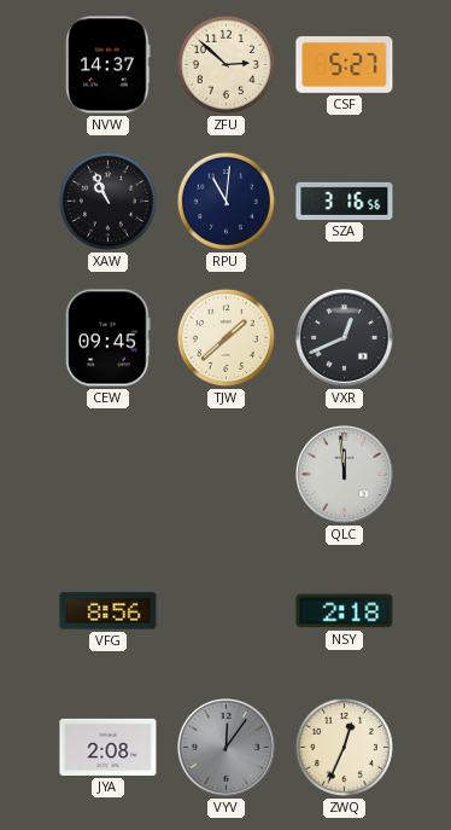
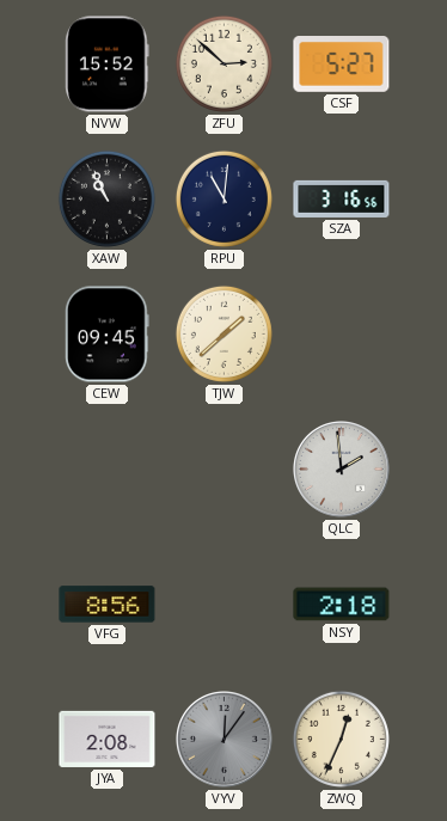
NVW: 14:37 -> 15:52
VXR: 12:41 -> none
QLC: 11:59 -> 1:59
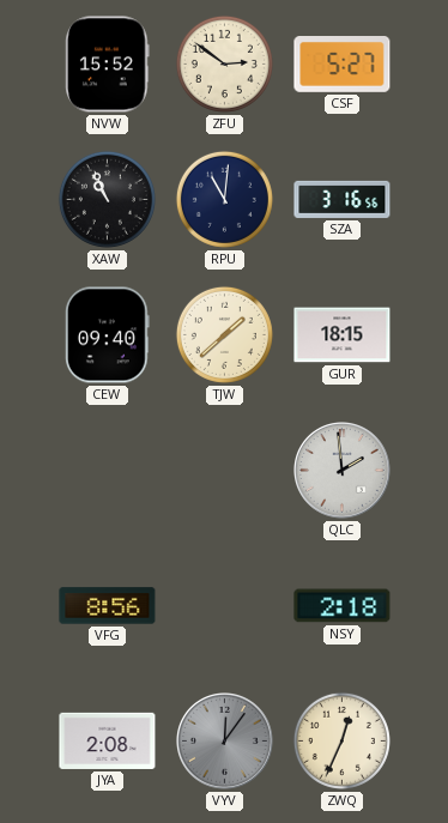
ZFU: 2:52 -> 2:51
CEW: 09:45 -> 09:40
GUR: none -> 18:15
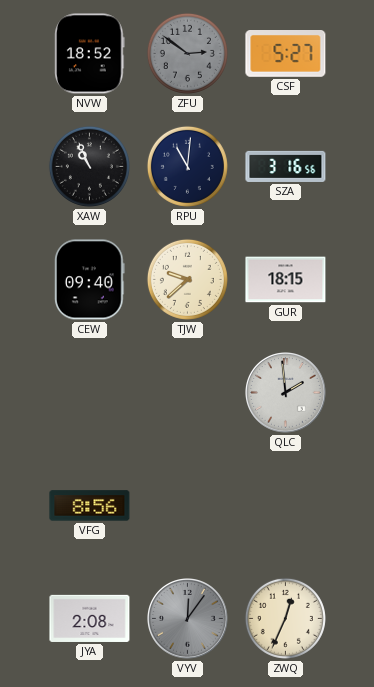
NVW: 15:52 -> 18:52
ZFU dial: cream -> grey
TJW: 1:38 -> 9:38
NSY: 2:18 -> none
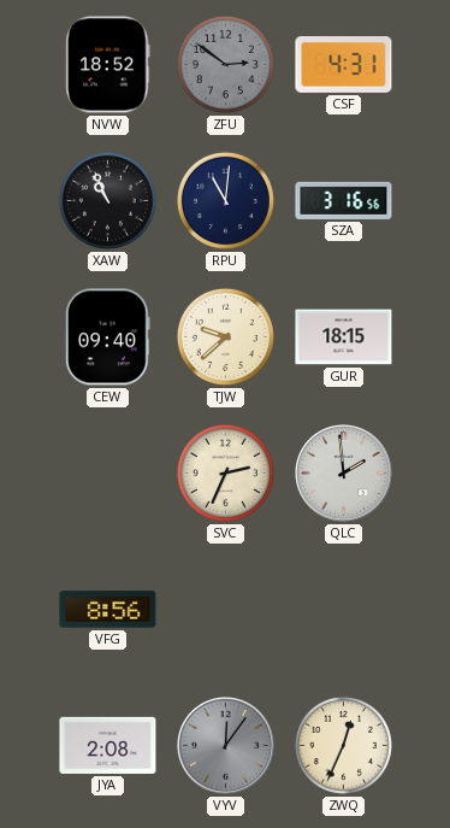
CSF: 5:27 -> 4:31
SVC: none -> 2:34
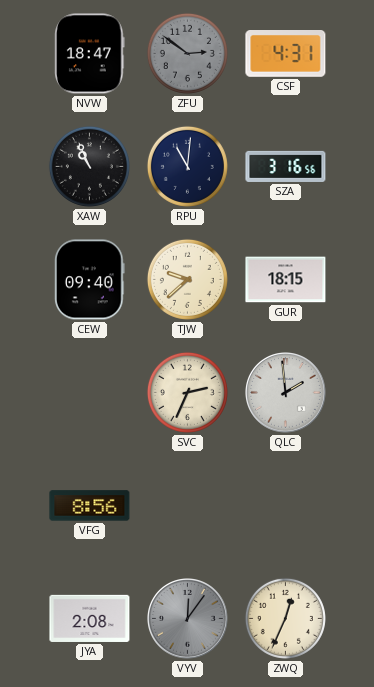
NVW: 18:52 -> 18:47
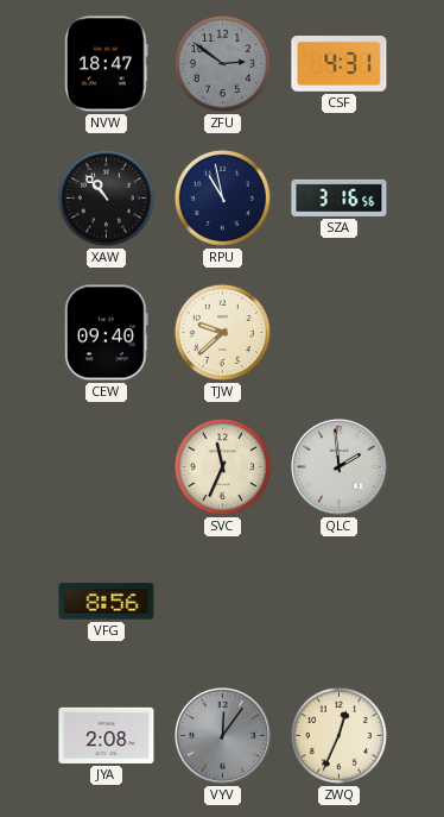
XAW: 10:56 -> 10:53
RPU: 11:01 -> 10:58
GUR: 18:15 -> none
SVC: 2:34 -> 11:34
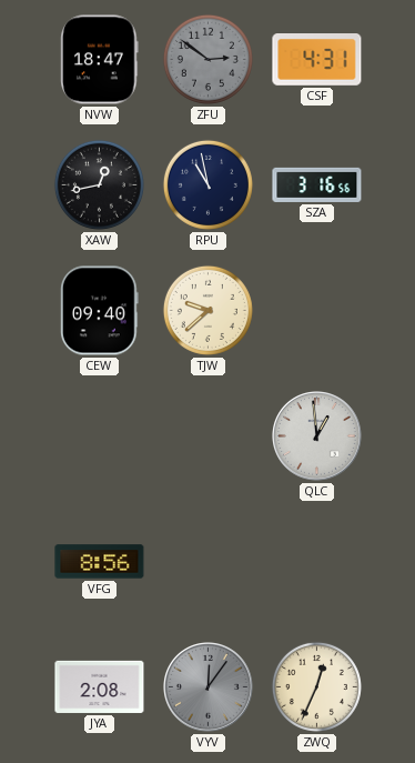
XAW: 10:53 -> 12:43
SVC: 11:34 -> none
QLC: 1:59 -> 12:59
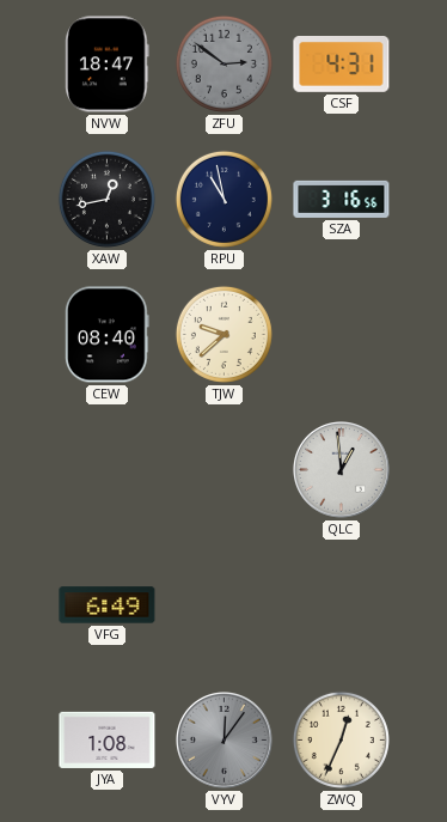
CEW: 09:40 -> 08:40
VFG: 8:56 -> 6:49
JYA: 2:08 -> 1:08
